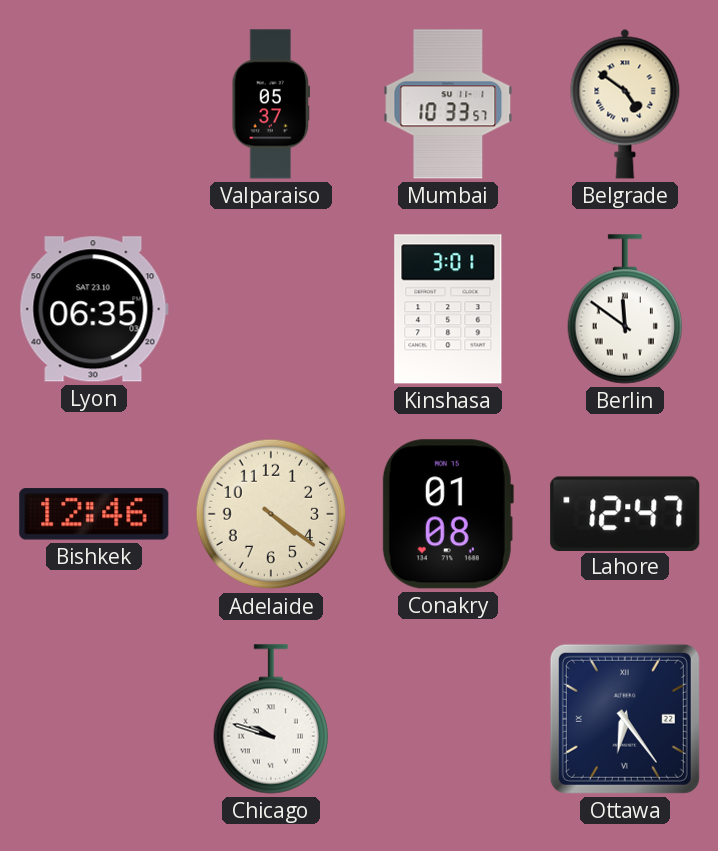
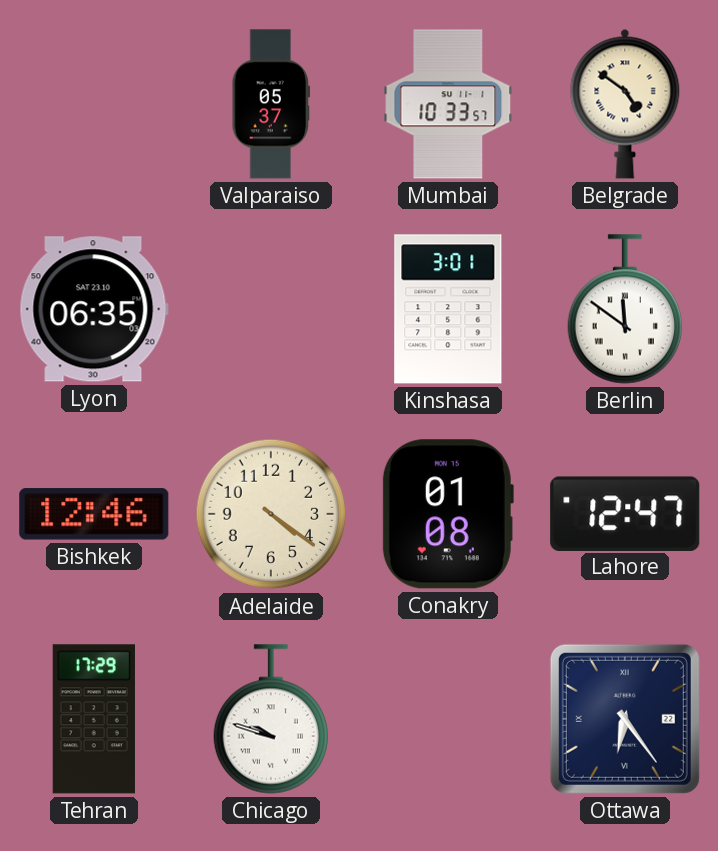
Tehran: none -> 17:29
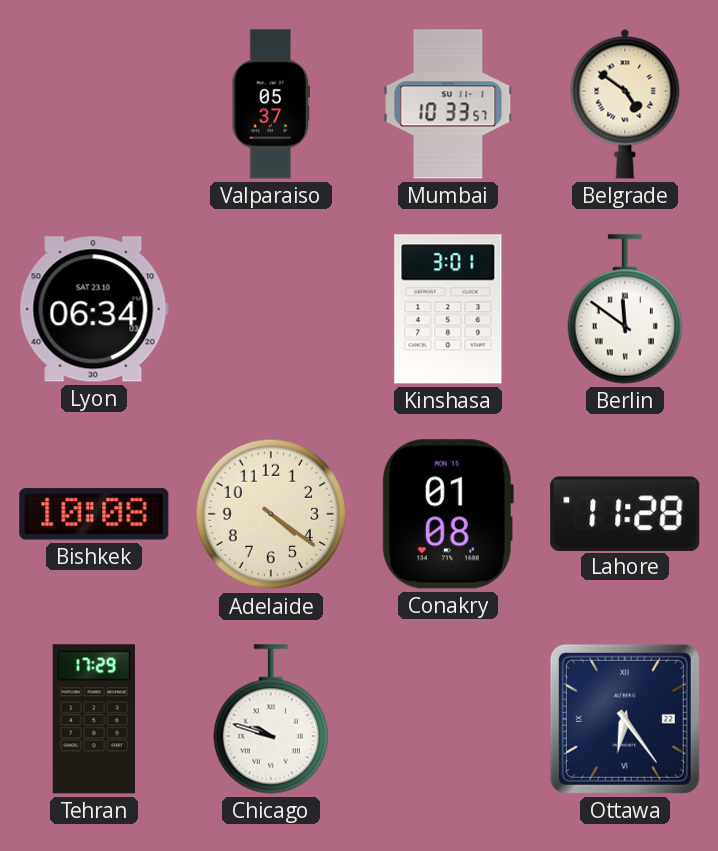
Lyon: 06:35 -> 06:34
Bishkek: 12:46 -> 10:08
Lahore: 12:47 -> 11:28
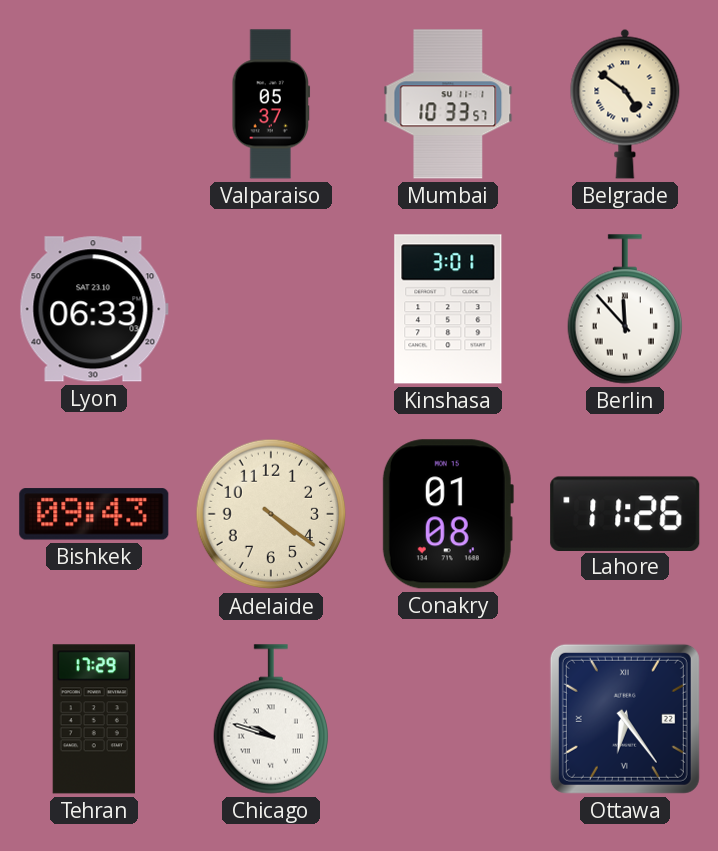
Lyon: 06:34 -> 06:33
Berlin: 11:51 -> 11:53
Bishkek: 10:08 -> 09:43
Lahore: 11:28 -> 11:26
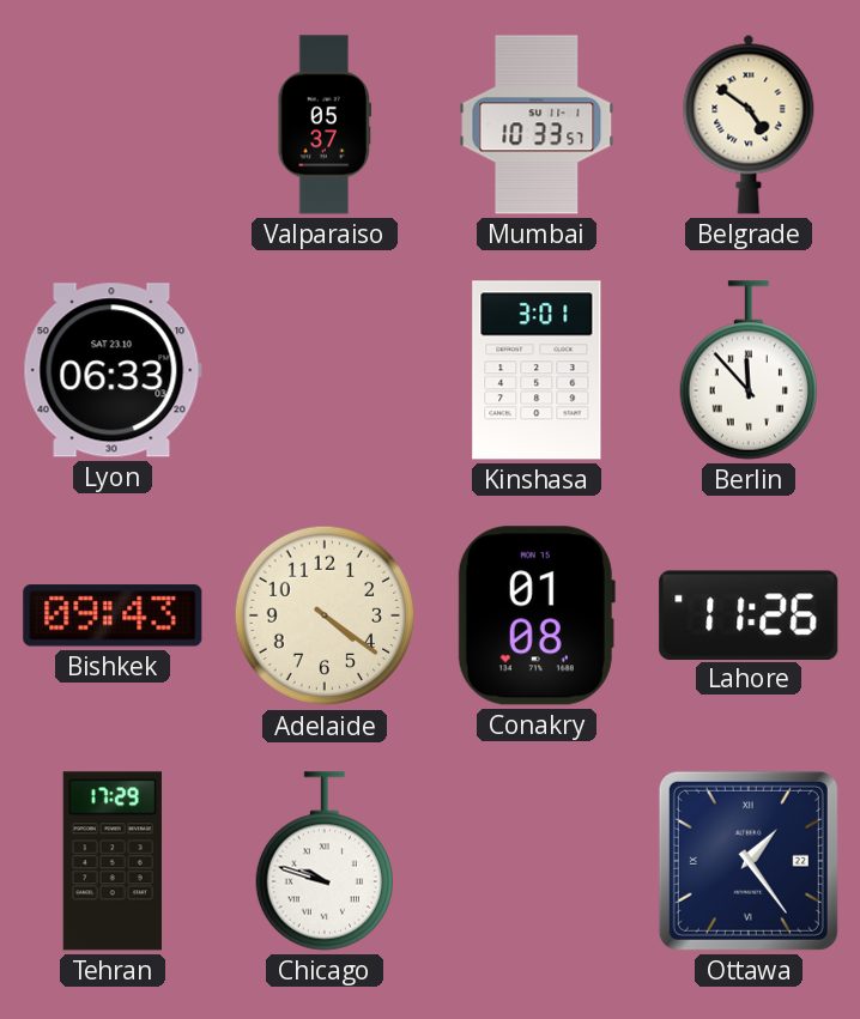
Ottawa: 6:24 -> 1:24
